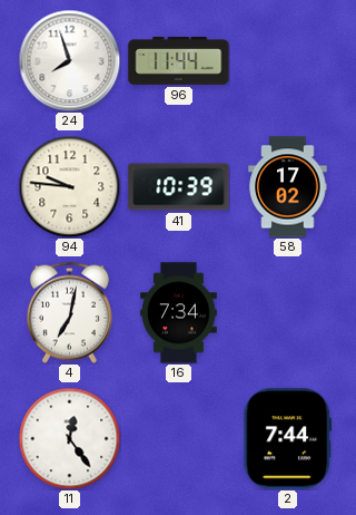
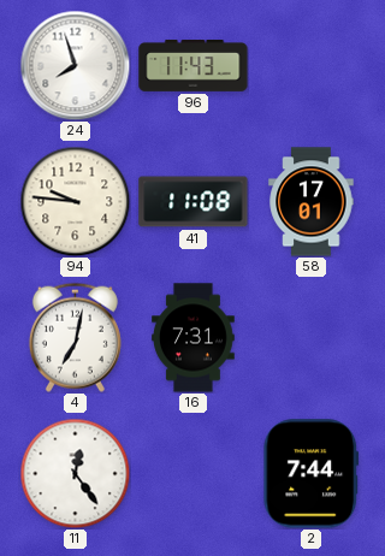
96: 11:44 -> 11:43
41: 10:39 -> 11:08
58: 17:02 -> 17:01
16: 7:34 -> 7:31
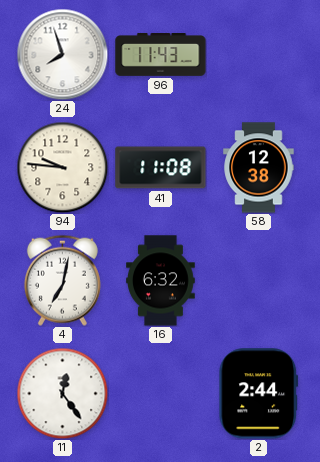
58: 17:01 -> 12:38
16: 7:31 -> 6:32
2: 7:44 -> 2:44
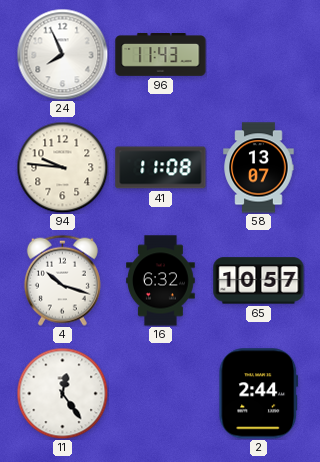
24: 7:57 -> 7:56
58: 12:38 -> 13:07
4: 7:02 -> 10:18
65: none -> 10:57
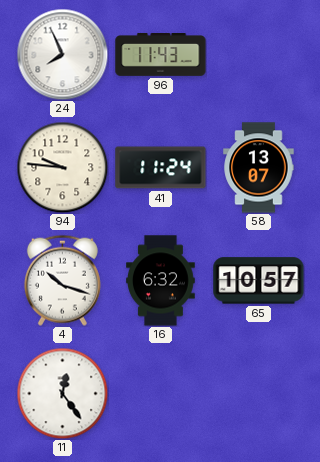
41: 11:08 -> 11:24
2: 2:44 -> none
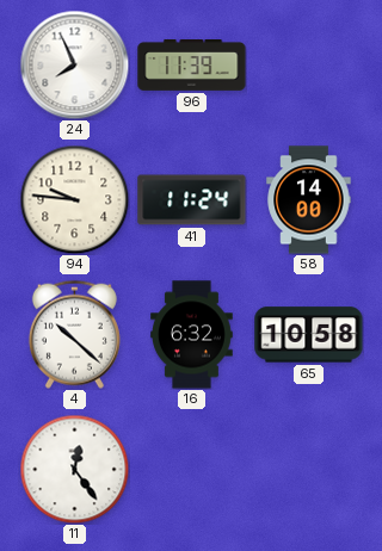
96: 11:43 -> 11:39
58: 13:07 -> 14:00
4: 10:18 -> 10:22
65: 10:57 -> 10:58
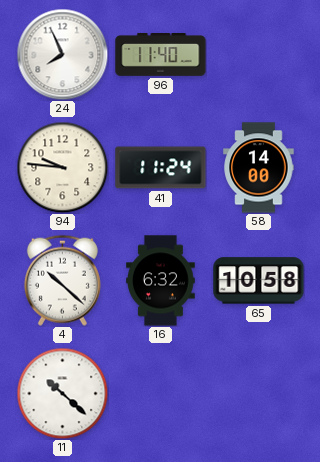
96: 11:39 -> 11:40
11: 12:24 -> 10:22
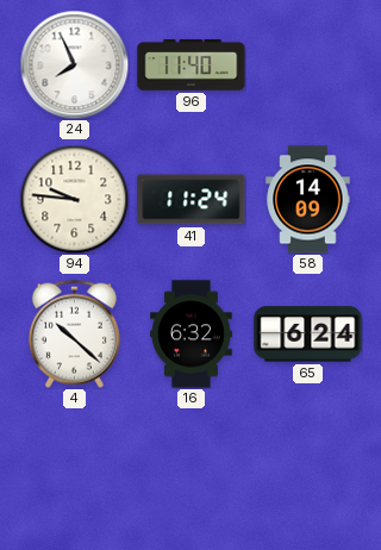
58: 14:00 -> 14:09
65: 10:58 -> 6:24
11: 10:22 -> none
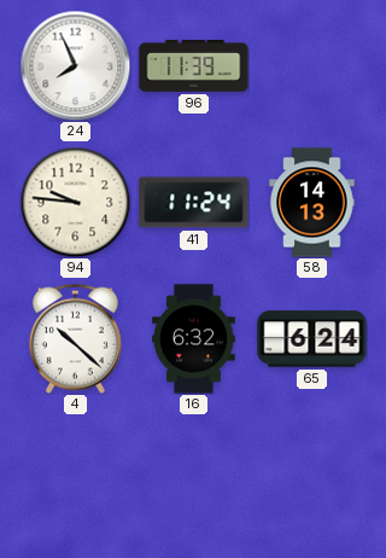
96: 11:40 -> 11:39
58: 14:09 -> 14:13
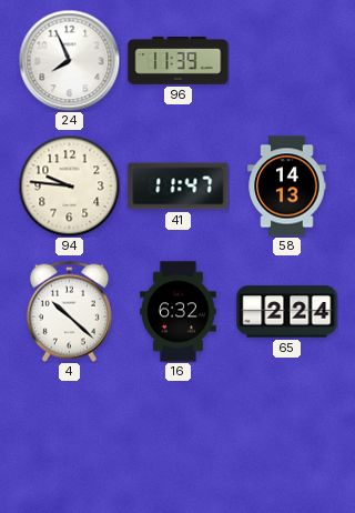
41: 11:24 -> 11:47
65: 6:24 -> 2:24
